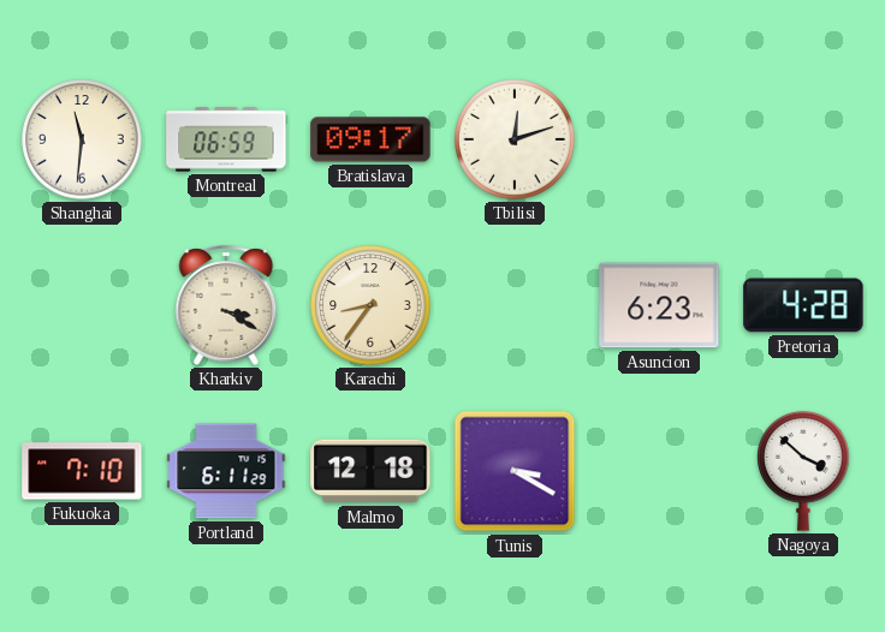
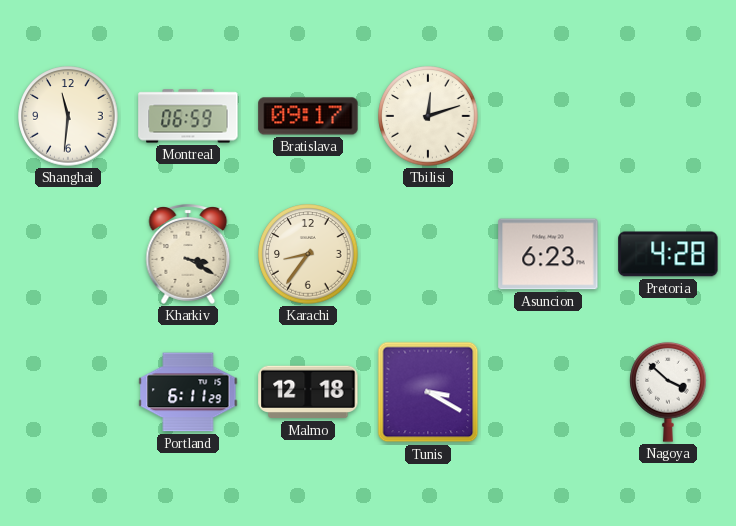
Fukuoka: 7:10 -> none
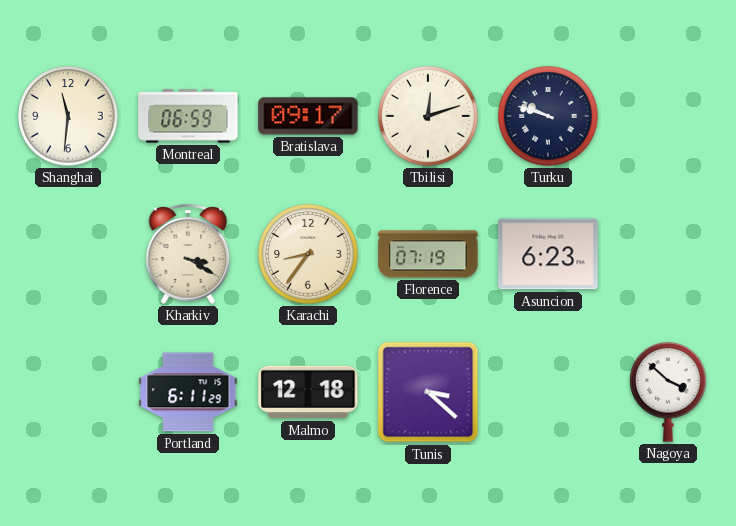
Turku: none -> 9:48
Florence: none -> 07:19
Pretoria: 4:28 -> none
Tunis: 3:20 -> 3:22
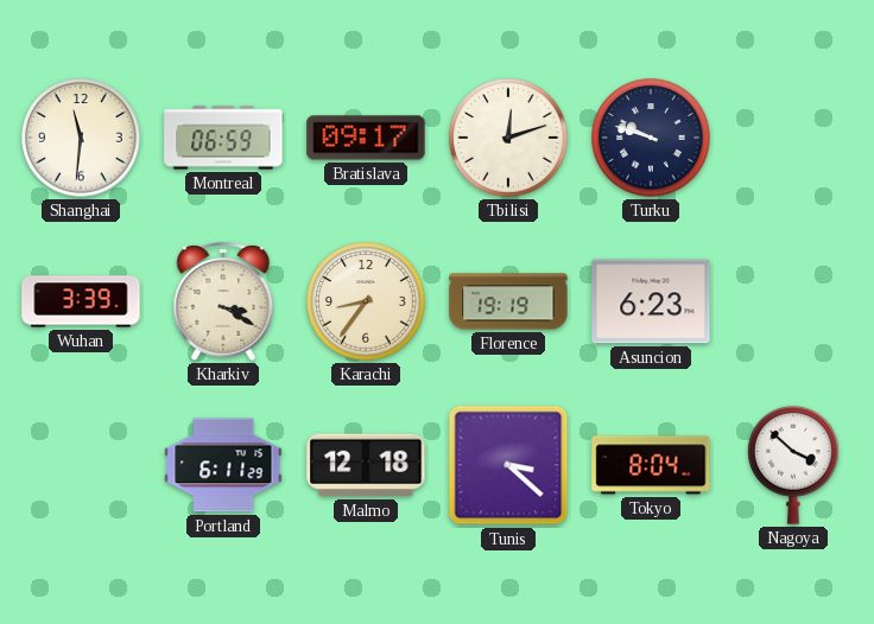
Wuhan: none -> 3:39
Florence: 07:19 -> 19:19
Tokyo: none -> 8:04
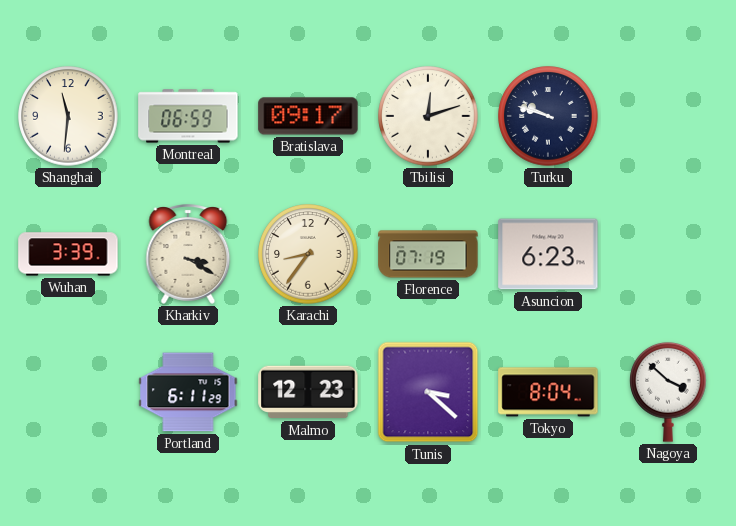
Florence: 19:19 -> 07:19
Malmo: 12:18 -> 12:23
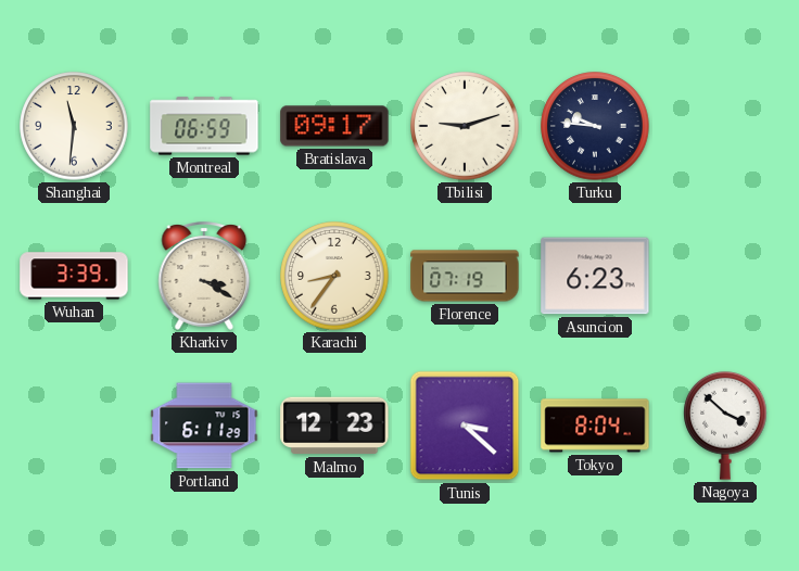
Tbilisi: 12:12 -> 9:12
Turku: 9:48 -> 9:46
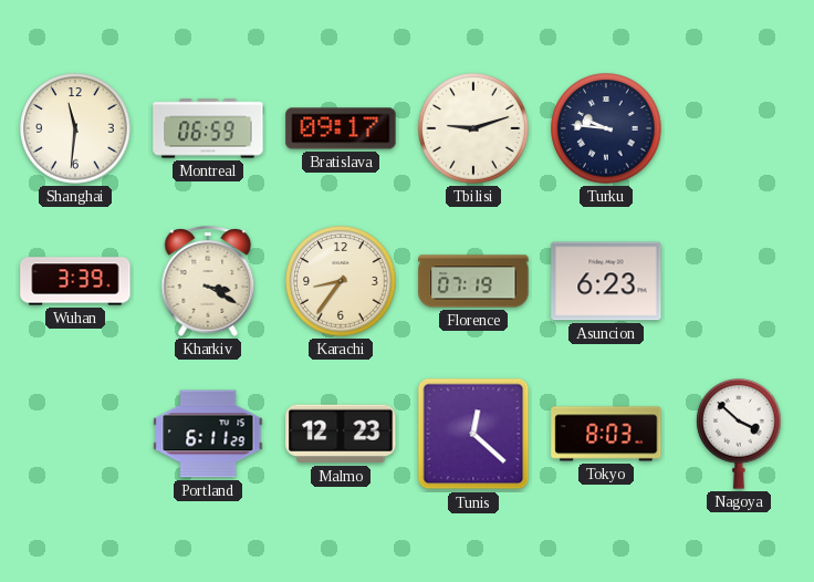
Tunis: 3:22 -> 12:22
Tokyo: 8:04 -> 8:03
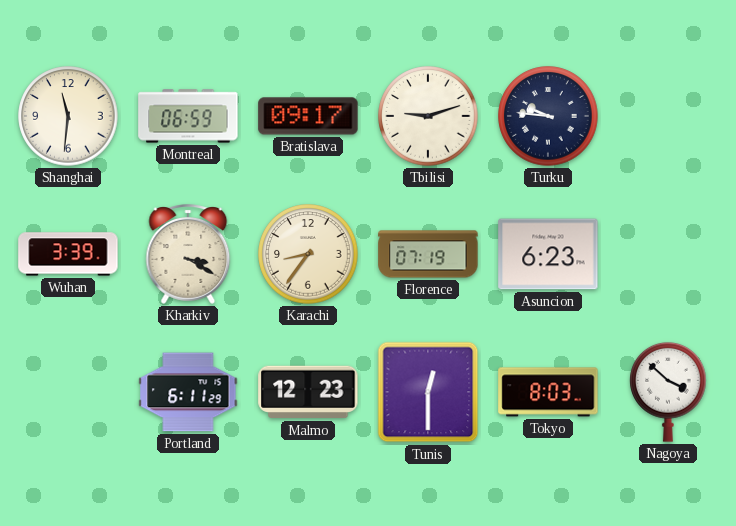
Tunis: 12:22 -> 12:30
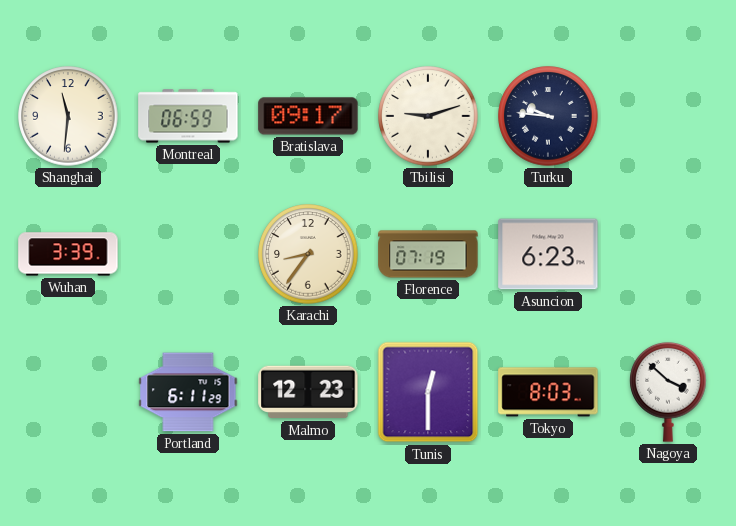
Kharkiv: 3:20 -> none
